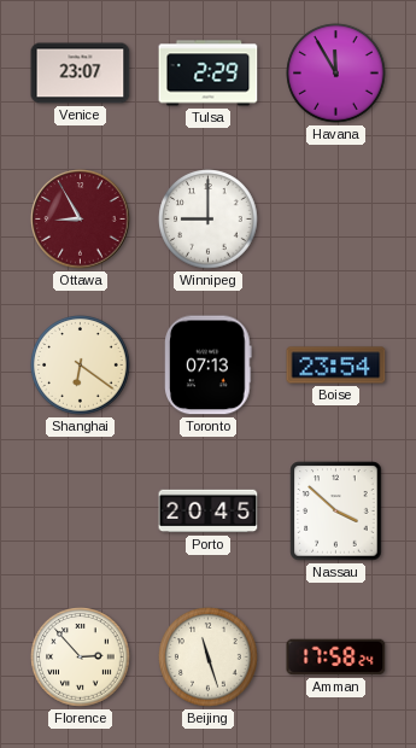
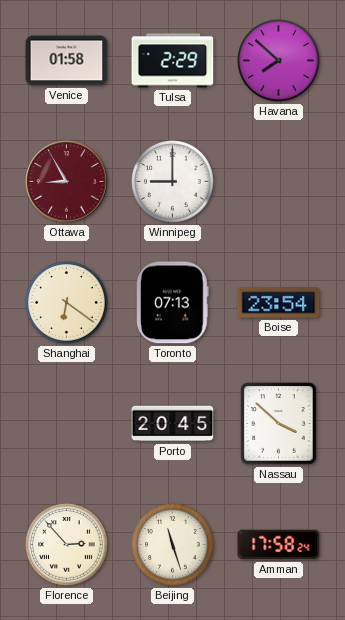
Venice: 23:07 -> 01:58
Havana: 11:55 -> 7:52
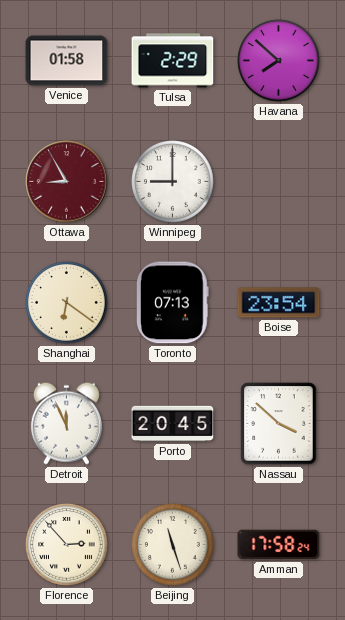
Detroit: none -> 11:56
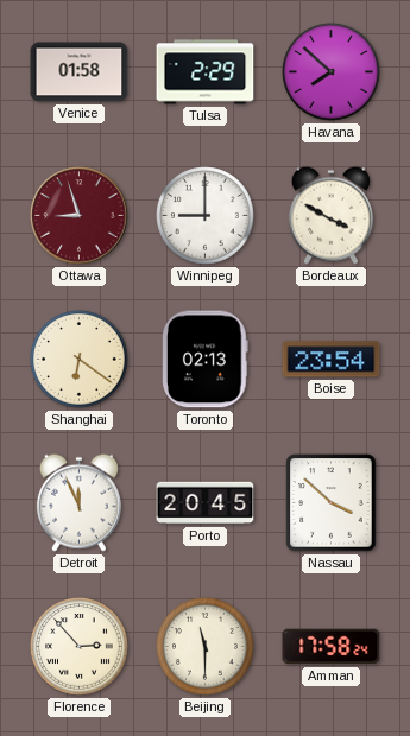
Ottawa: 8:55 -> 8:57
Bordeaux: none -> 3:50
Toronto: 07:13 -> 02:13
Beijing: 11:27 -> 11:30
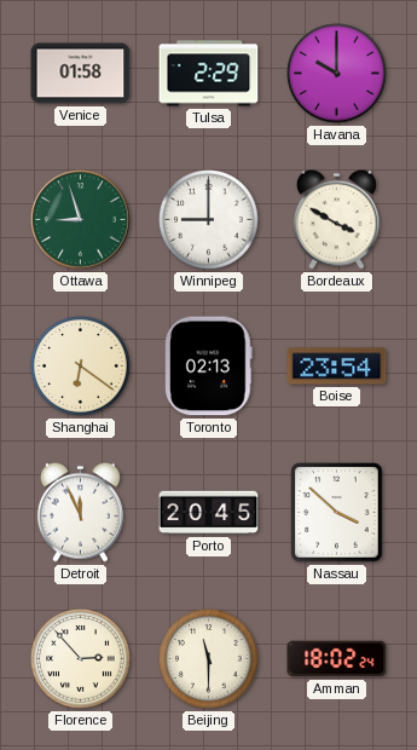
Havana: 7:52 -> 10:00
Ottawa dial: burgundy -> green
Amman: 17:58 -> 18:02
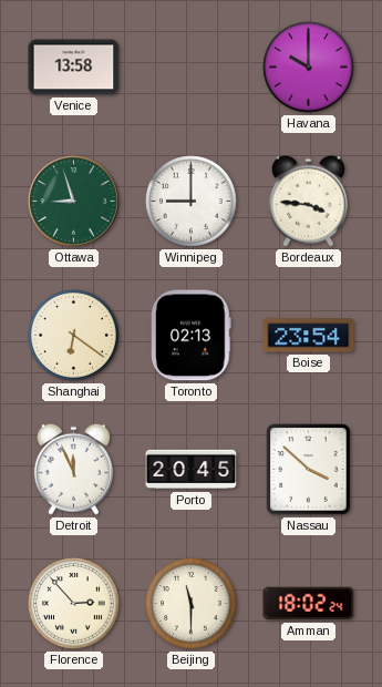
Venice: 01:58 -> 13:58
Tulsa: 2:29 -> none
Bordeaux: 3:50 -> 3:46
